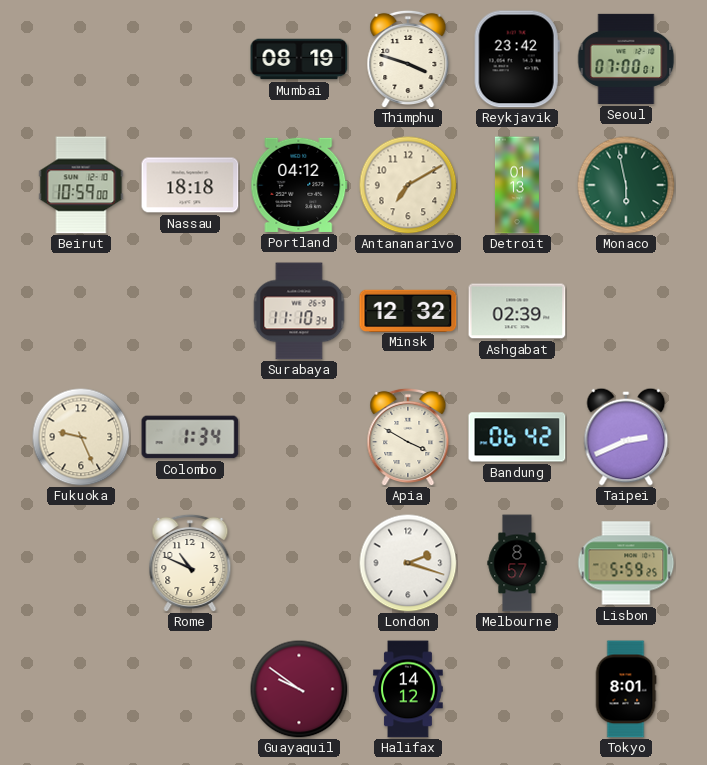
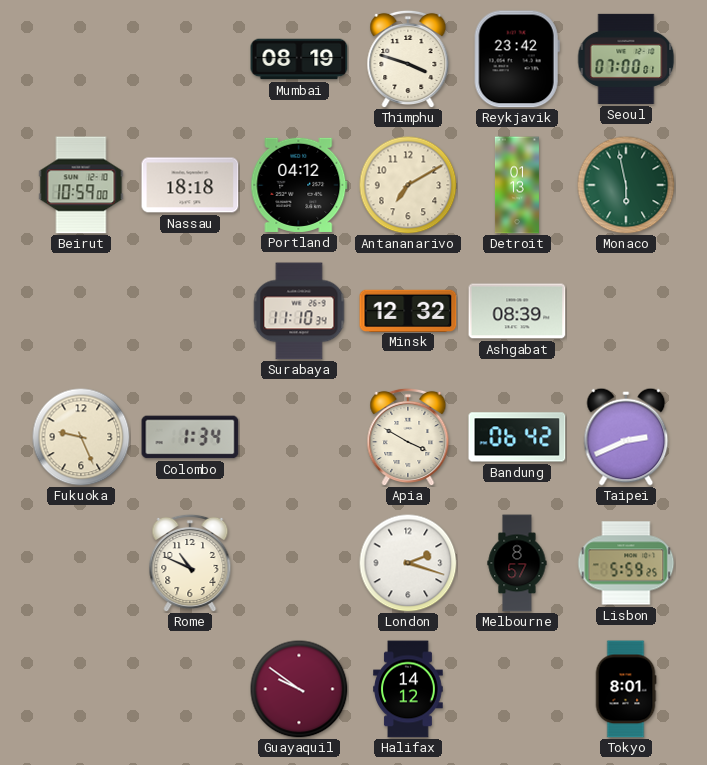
Ashgabat: 02:39 -> 08:39
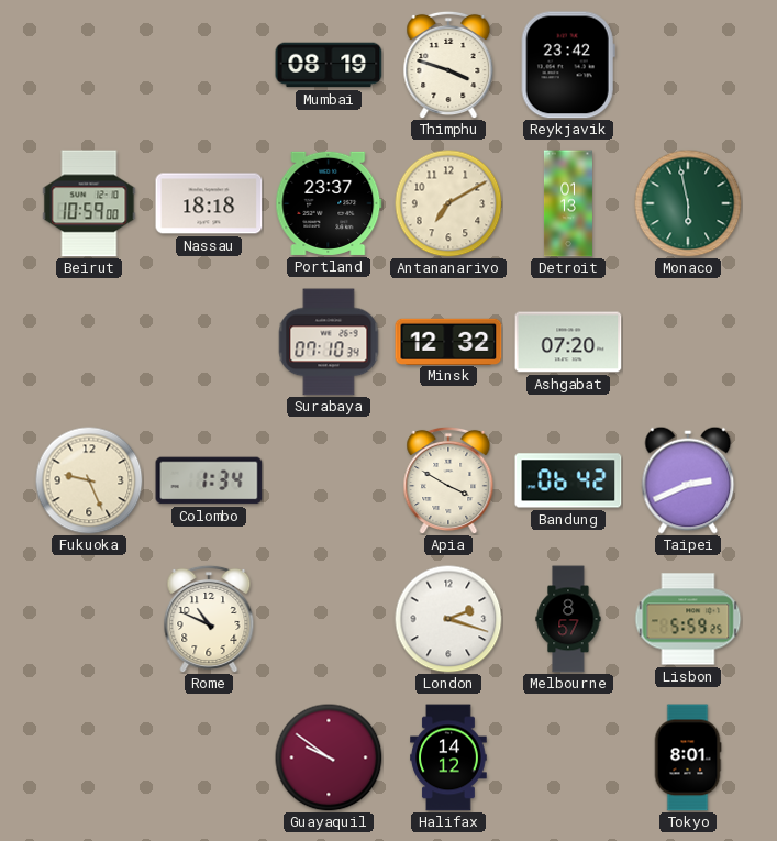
Seoul: 07:00 -> none
Portland: 04:12 -> 23:37
Surabaya: 11:10 -> 07:10
Ashgabat: 08:39 -> 07:20
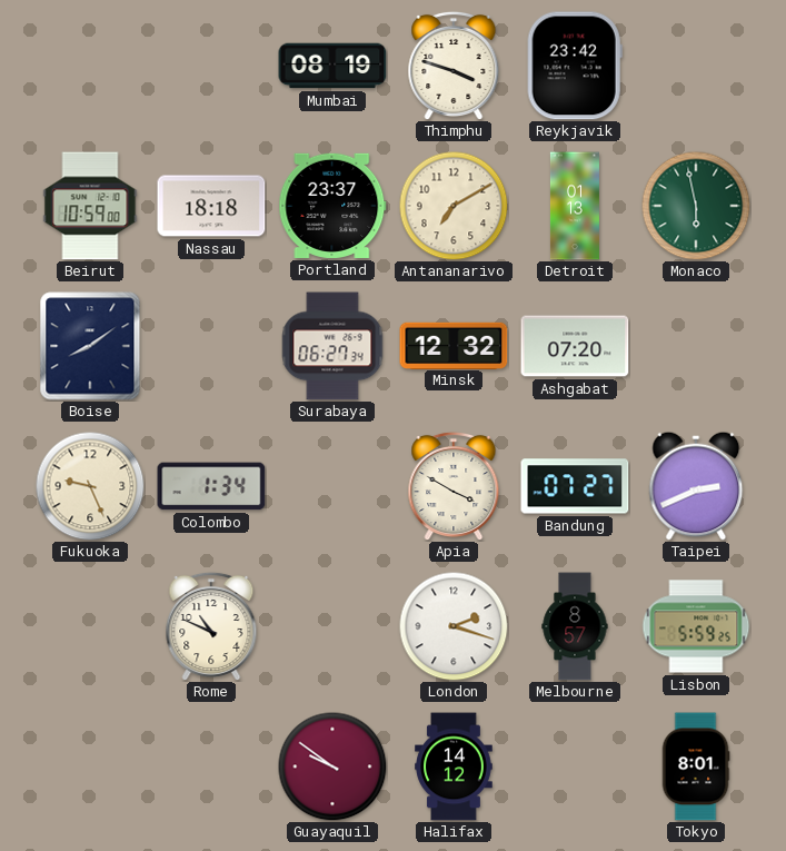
Boise: none -> 8:09
Surabaya: 07:10 -> 06:27
Bandung: 06:42 -> 07:27
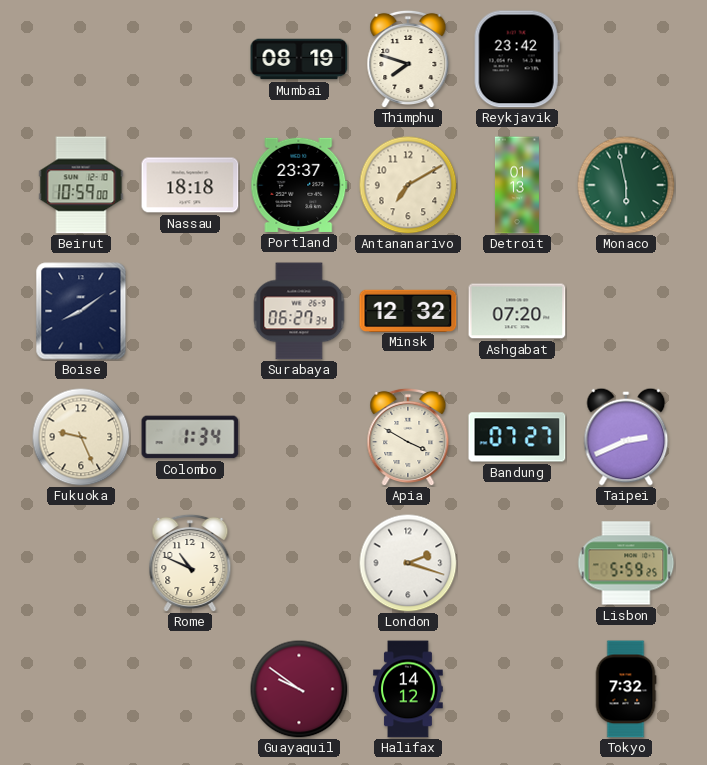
Thimphu: 3:48 -> 7:48
Melbourne: 8:57 -> none
Tokyo: 8:01 -> 7:32
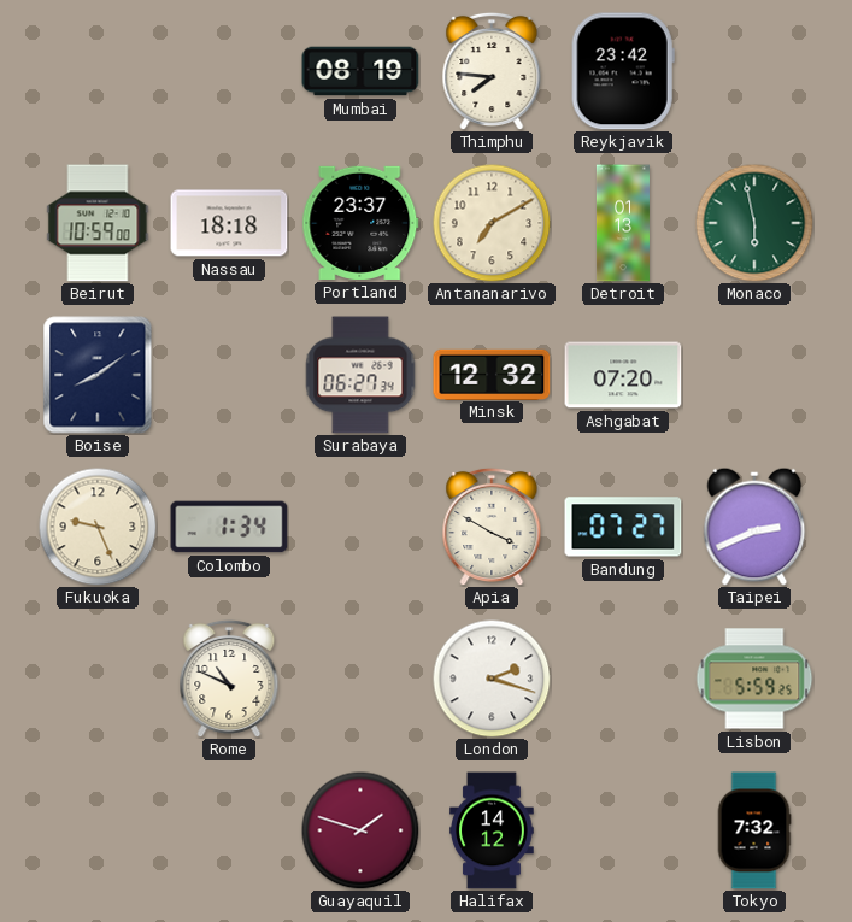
Thimphu: 7:48 -> 7:46
Guayaquil: 9:51 -> 1:48
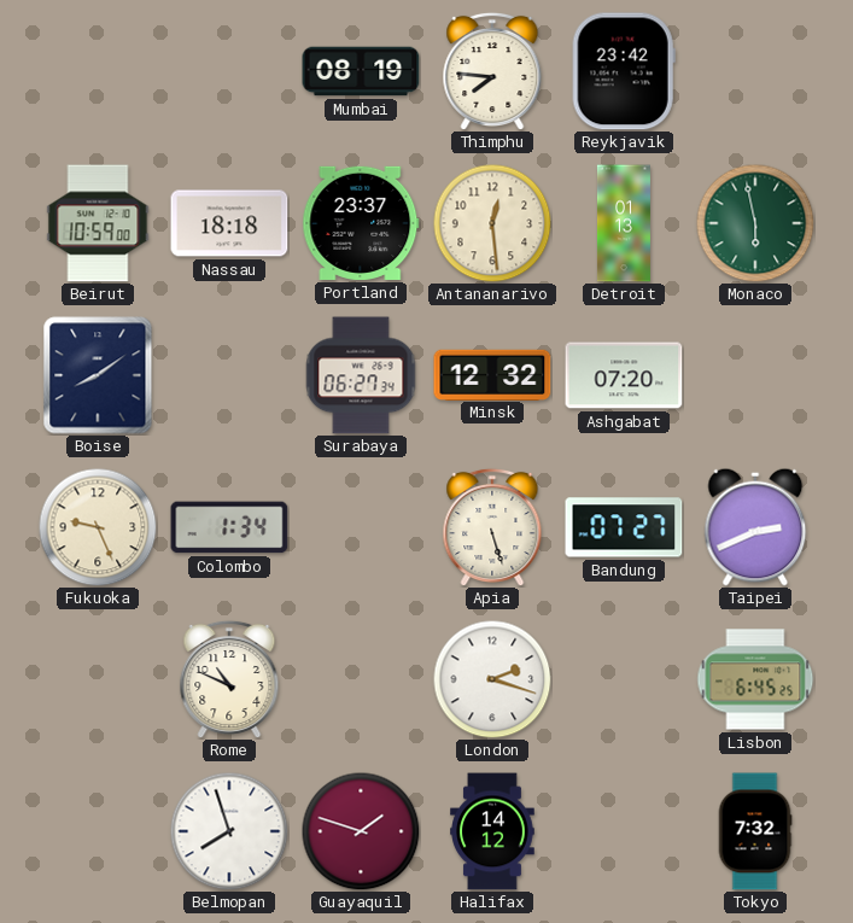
Antananarivo: 7:10 -> 12:29
Apia: 3:50 -> 5:27
Lisbon: 5:59 -> 6:45
Belmopan: none -> 7:57
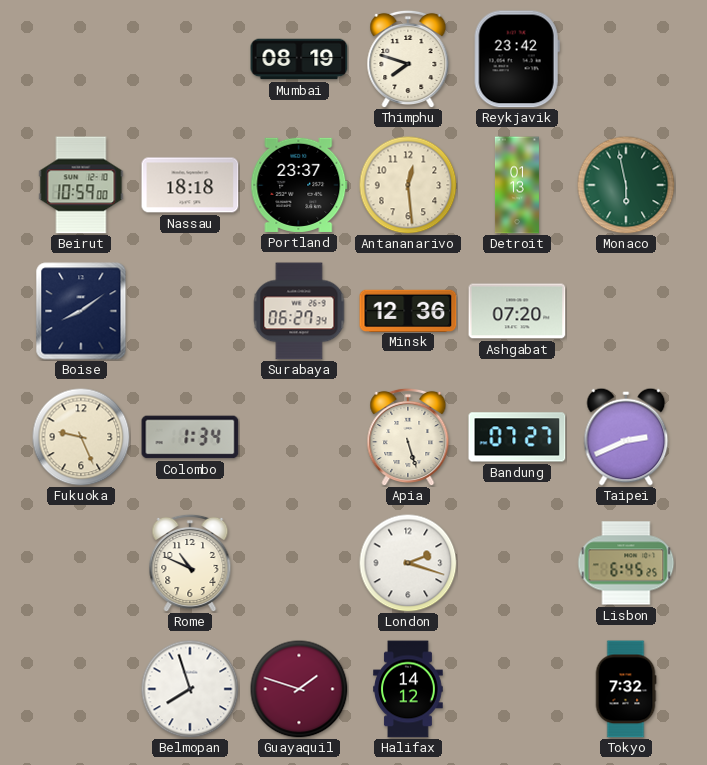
Thimphu: 7:46 -> 7:48
Minsk: 12:32 -> 12:36
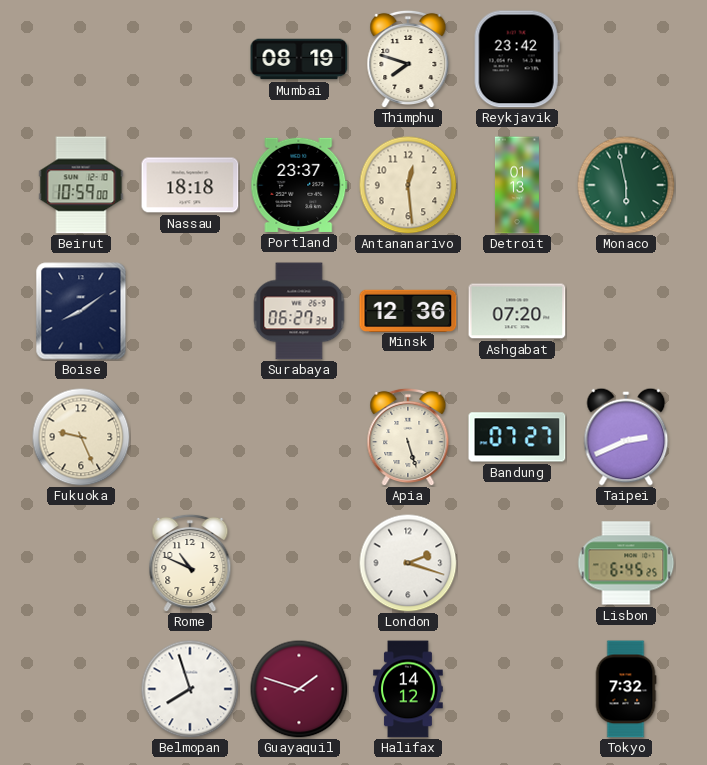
Colombo: 1:34 -> none
